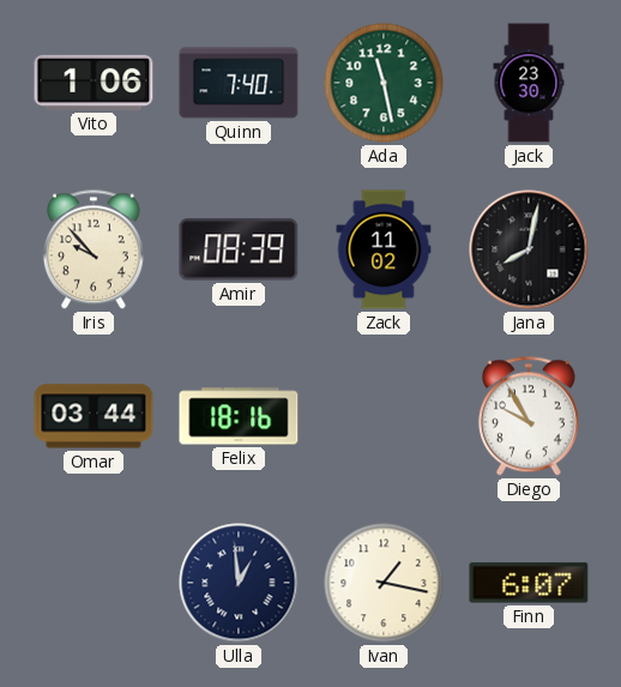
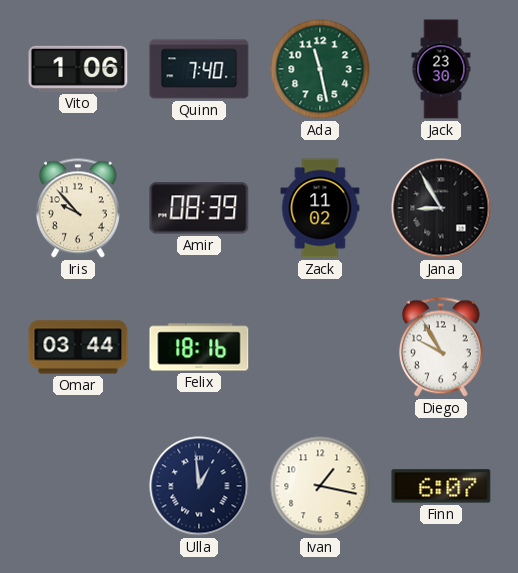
Jana: 8:02 -> 8:55
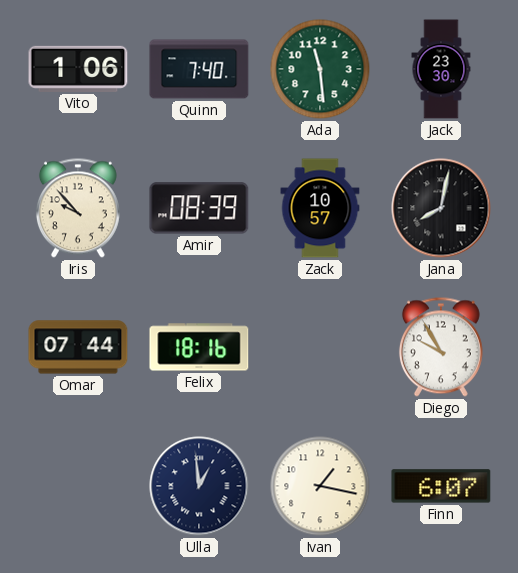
Ada: 11:28 -> 11:29
Zack: 11:02 -> 10:57
Jana: 8:55 -> 8:02
Omar: 03:44 -> 07:44
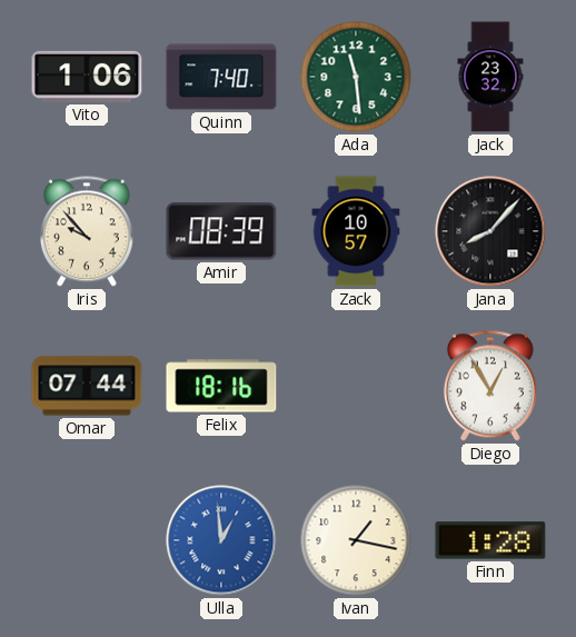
Jack: 23:30 -> 23:32
Jana: 8:02 -> 8:07
Diego: 9:55 -> 12:55
Ulla dial: navy -> blue
Finn: 6:07 -> 1:28
